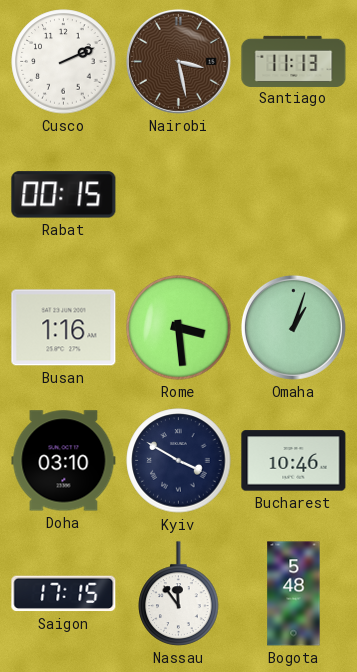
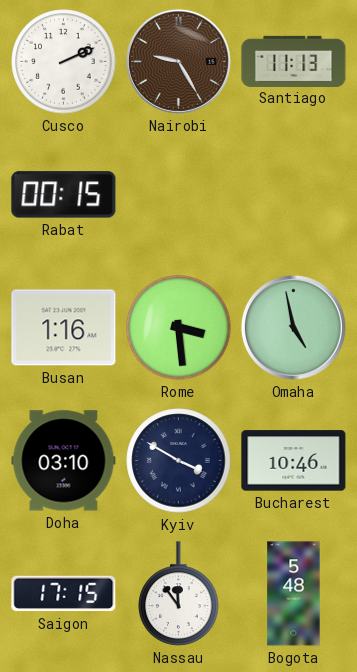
Nairobi: 3:28 -> 9:25
Omaha: 1:03 -> 4:58
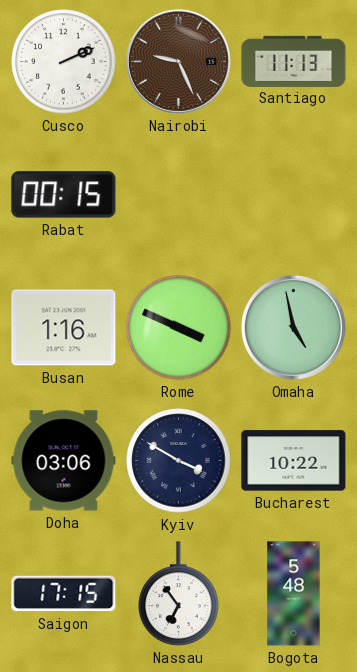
Nairobi: 9:25 -> 9:26
Rome: 3:29 -> 3:49
Doha: 03:10 -> 03:06
Bucharest: 10:46 -> 10:22
Nassau: 11:54 -> 6:54
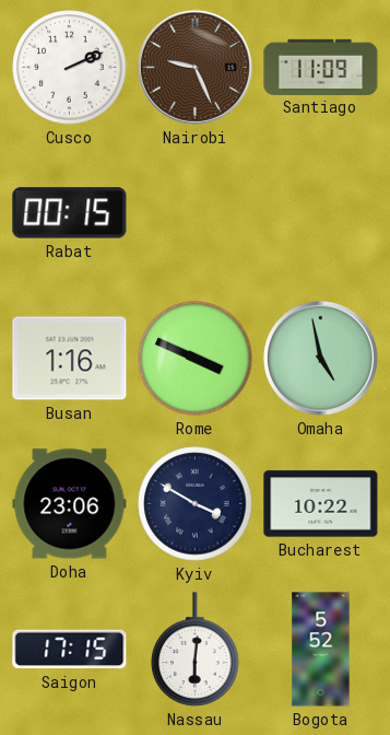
Santiago: 11:13 -> 11:09
Doha: 03:06 -> 23:06
Nassau: 6:54 -> 6:01
Bogota: 5:48 -> 5:52
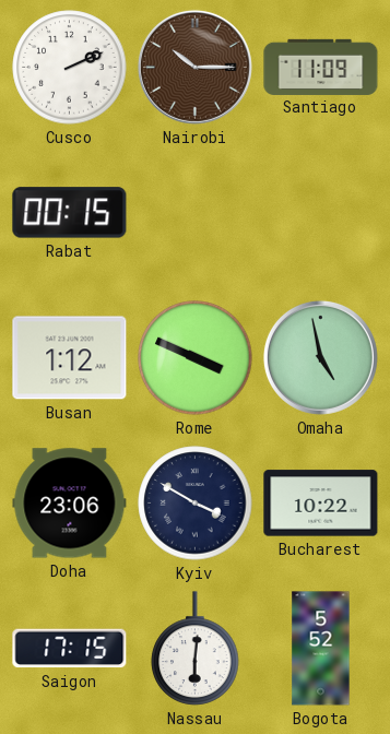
Nairobi: 9:26 -> 10:15
Busan: 1:16 -> 1:12
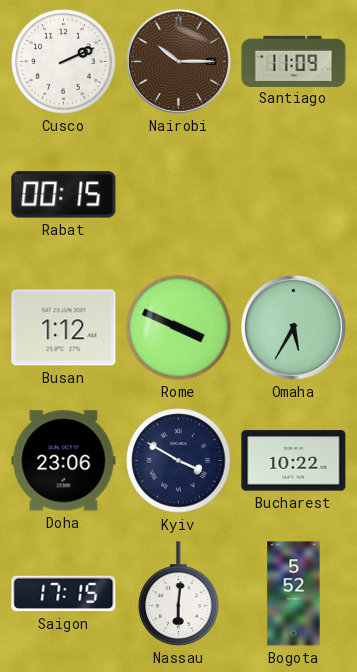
Omaha: 4:58 -> 5:35
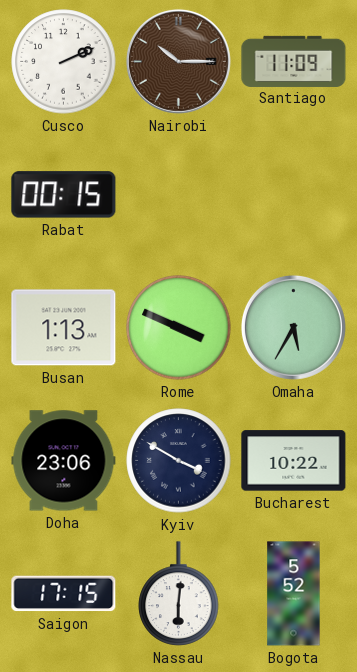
Busan: 1:12 -> 1:13
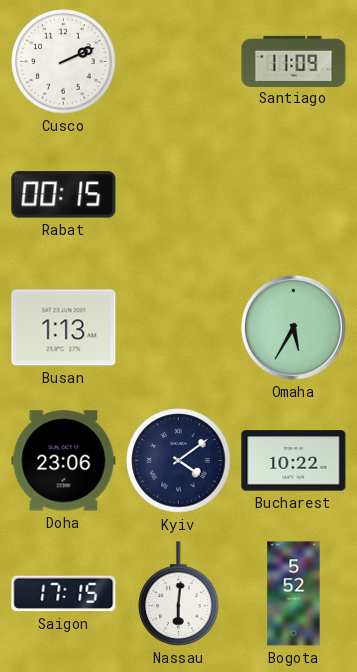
Nairobi: 10:15 -> none
Rome: 3:49 -> none
Kyiv: 3:50 -> 4:09
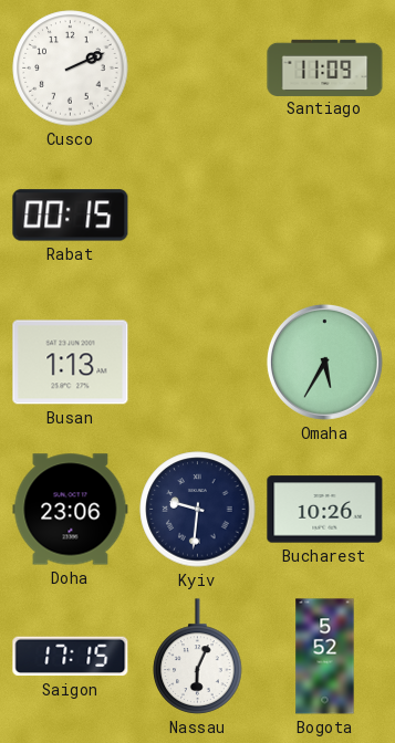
Kyiv: 4:09 -> 9:31
Bucharest: 10:22 -> 10:26
Nassau: 6:01 -> 6:04
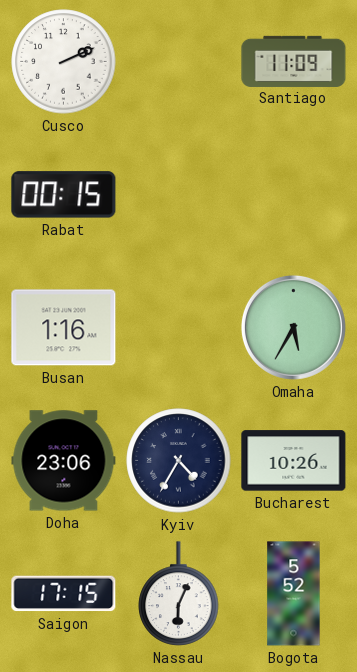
Busan: 1:13 -> 1:16
Kyiv: 9:31 -> 4:35
